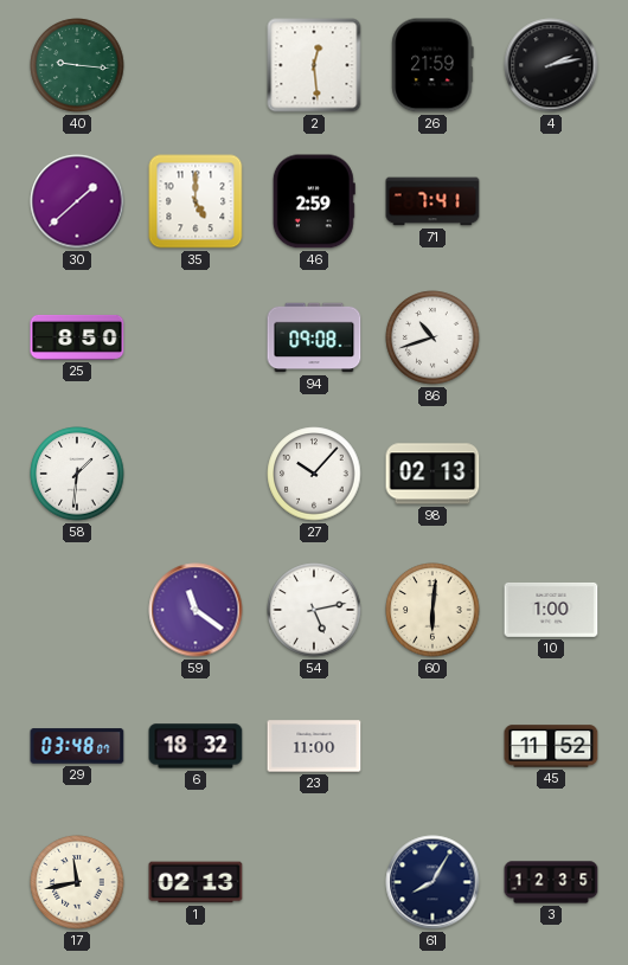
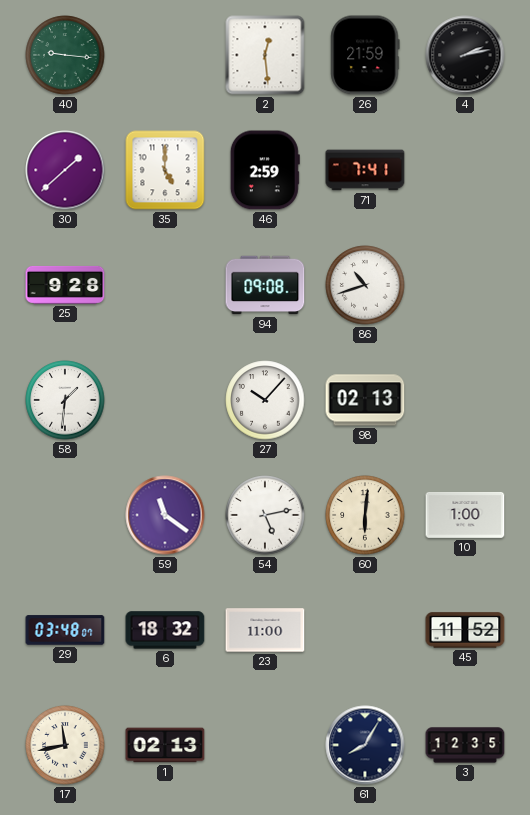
25: 8:50 -> 9:28
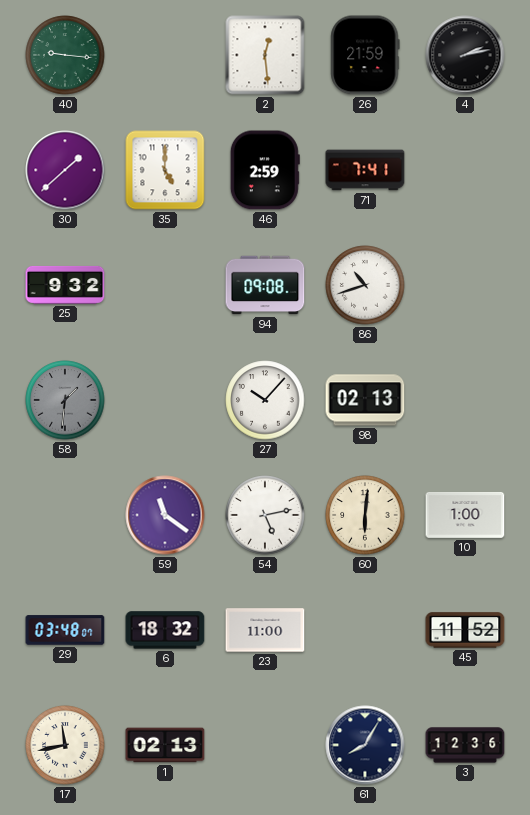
25: 9:28 -> 9:32
58 dial: white -> grey
3: 12:35 -> 12:36
